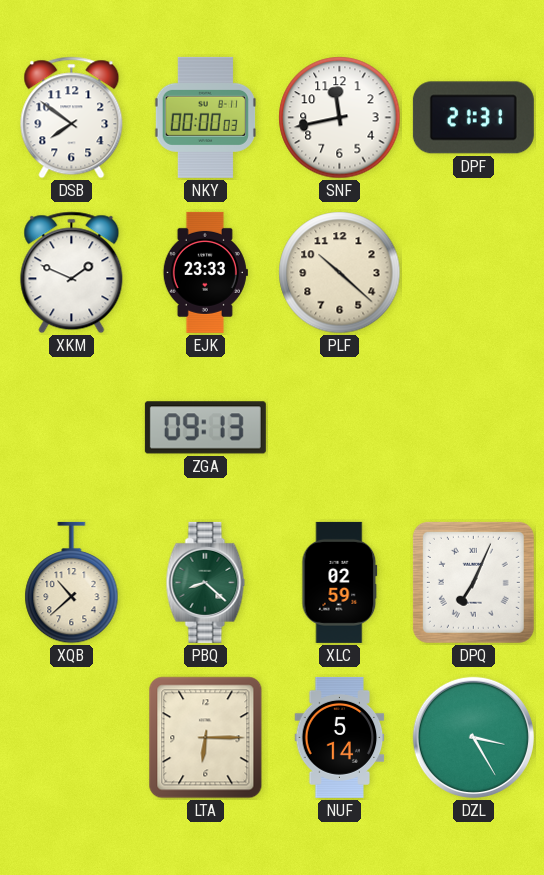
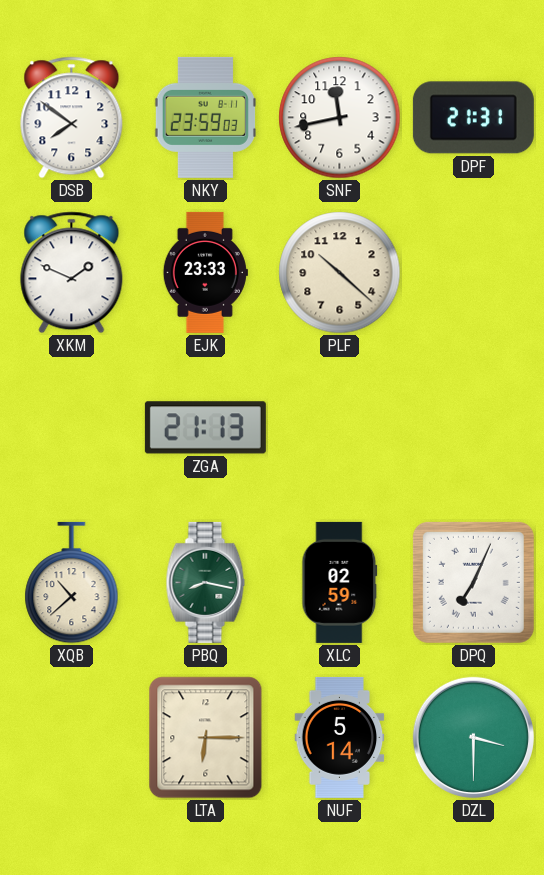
NKY: 00:00 -> 23:59
ZGA: 09:13 -> 21:13
PBQ: 8:22 -> 8:17
DZL: 3:25 -> 3:30
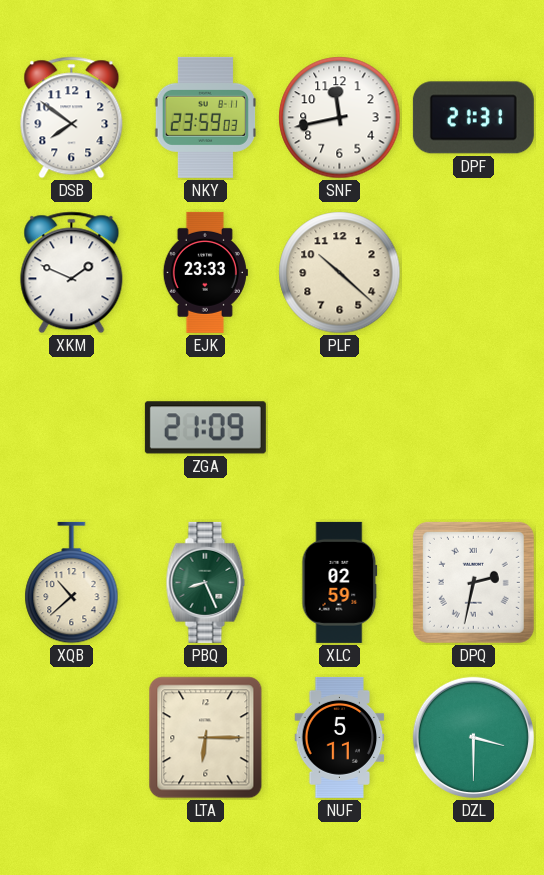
ZGA: 21:13 -> 21:09
PBQ: 8:17 -> 8:26
DPQ: 7:04 -> 2:32
NUF: 5:14 -> 5:11
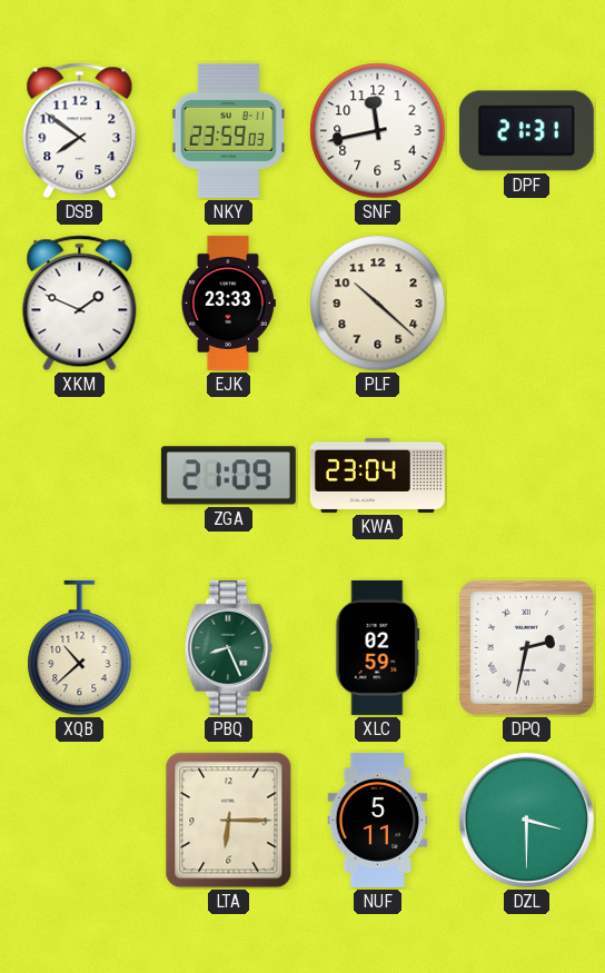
KWA: none -> 23:04
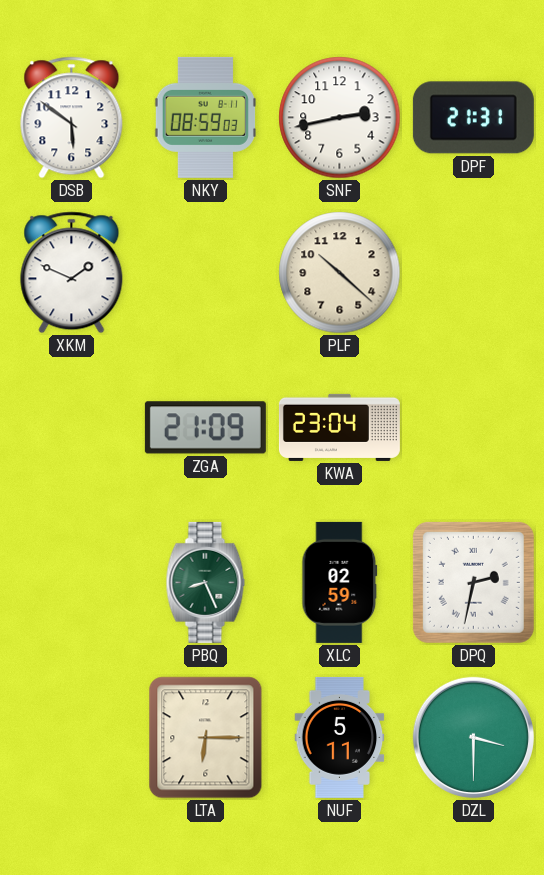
DSB: 7:51 -> 5:51
NKY: 23:59 -> 08:59
SNF: 11:43 -> 2:43
EJK: 23:33 -> none
XQB: 10:38 -> none
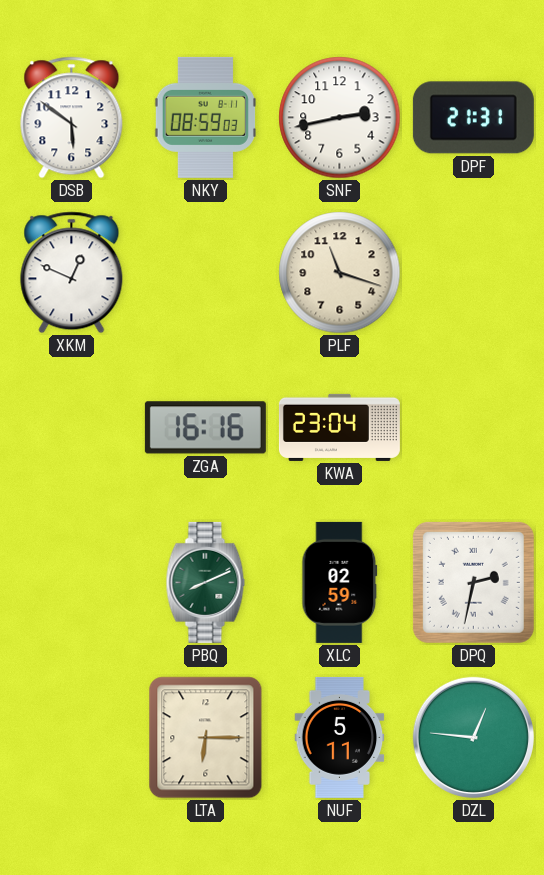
XKM: 1:49 -> 12:49
PLF: 10:22 -> 11:18
ZGA: 21:09 -> 16:16
PBQ: 8:26 -> 8:11
DZL: 3:30 -> 12:46
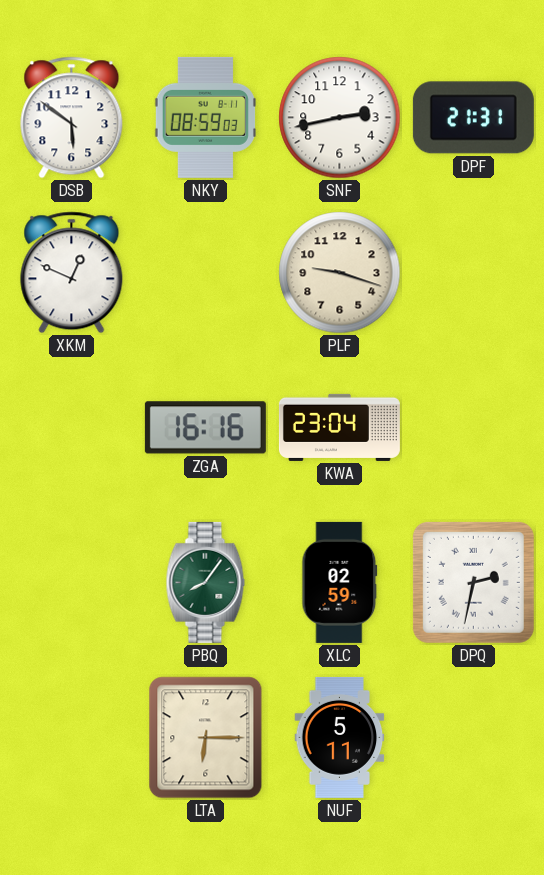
PLF: 11:18 -> 9:18
PBQ: 8:11 -> 8:06
DZL: 12:46 -> none
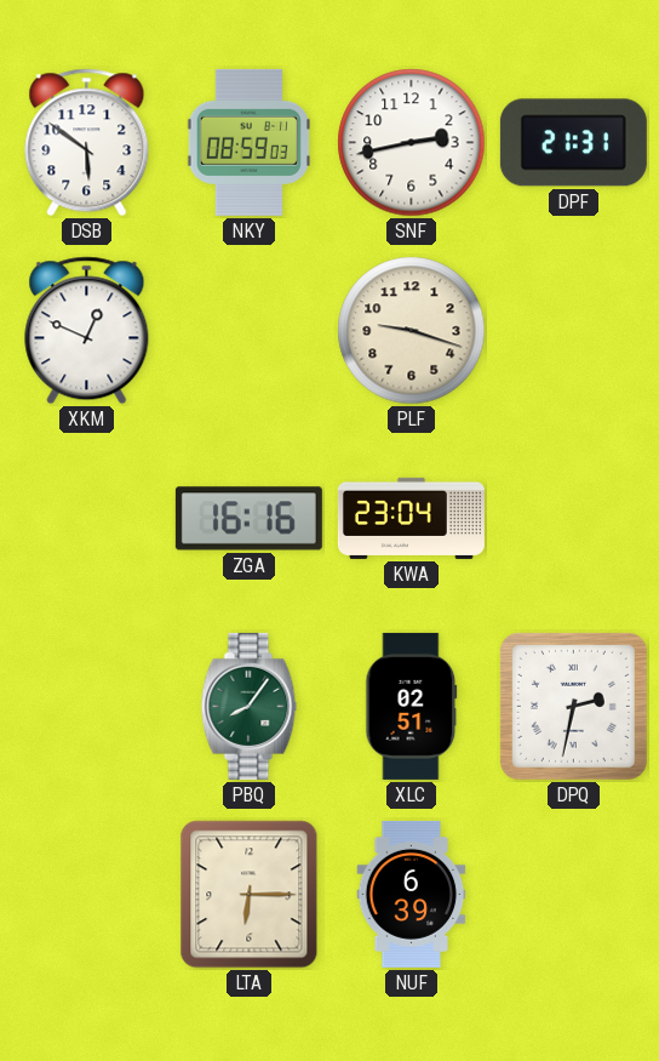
XLC: 02:59 -> 02:51
NUF: 5:11 -> 6:39
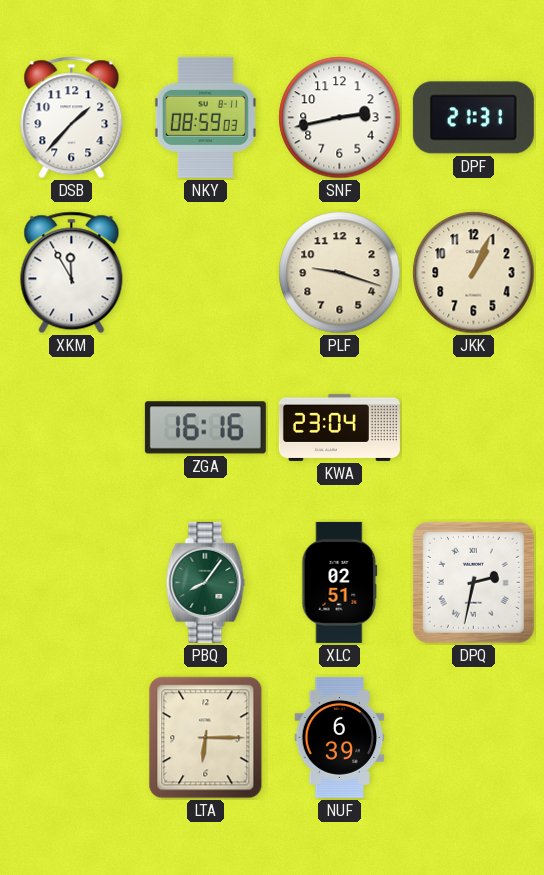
DSB: 5:51 -> 1:37
XKM: 12:49 -> 11:55
JKK: none -> 1:04
